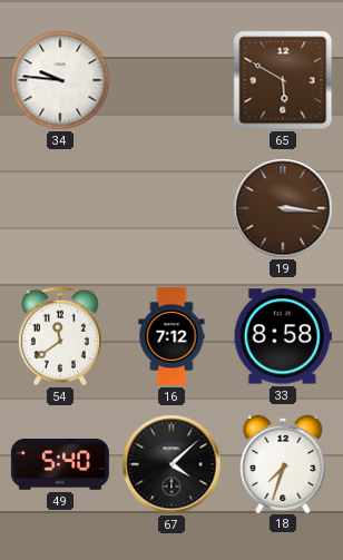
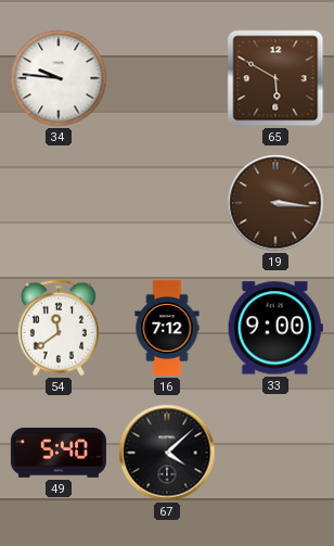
33: 8:58 -> 9:00
18: 7:33 -> none
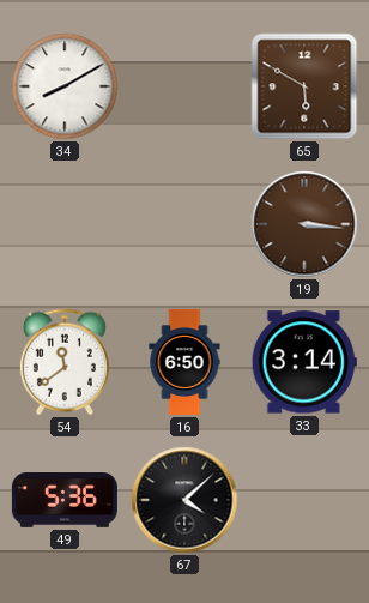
34: 9:46 -> 8:10
16: 7:12 -> 6:50
33: 9:00 -> 3:14
49: 5:40 -> 5:36
